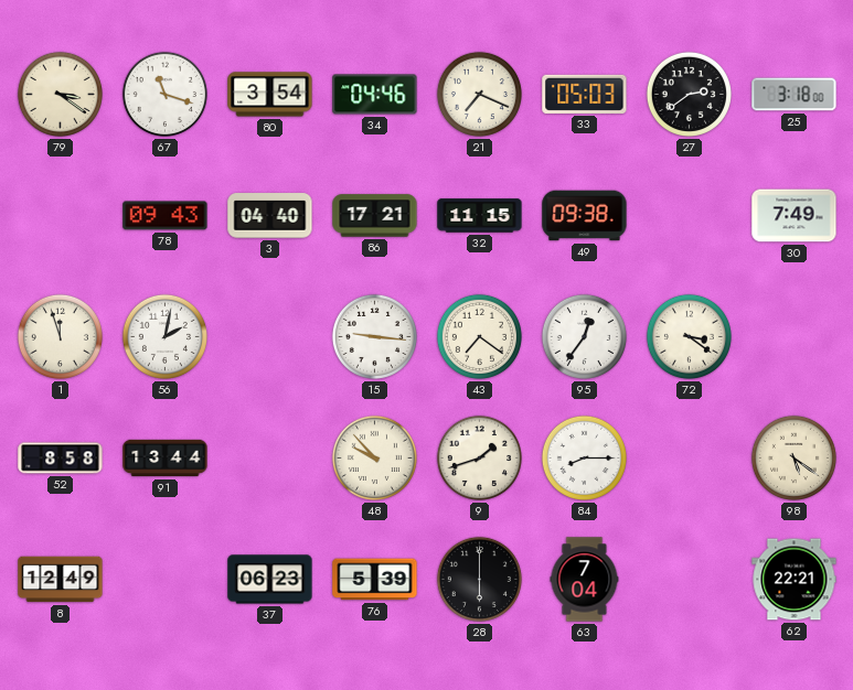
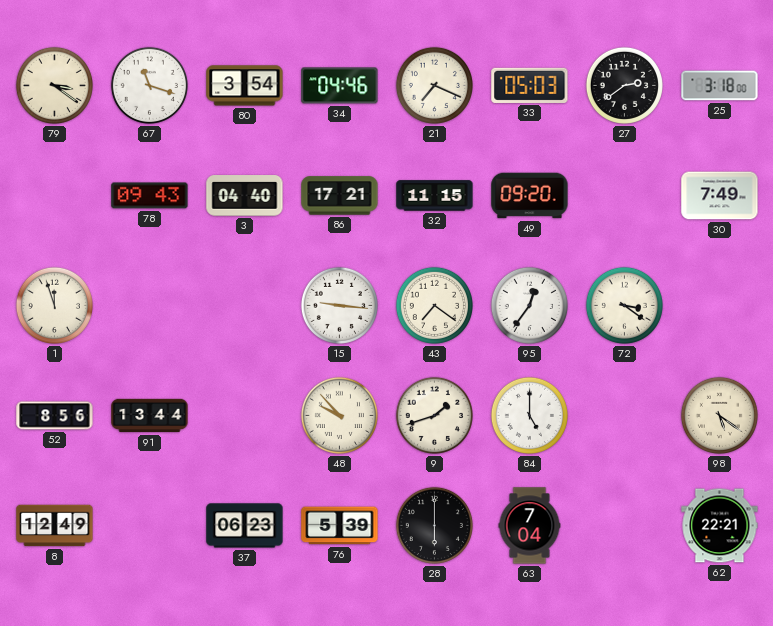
49: 09:38 -> 09:20
56: 2:02 -> none
52: 8:58 -> 8:56
84: 8:15 -> 5:00
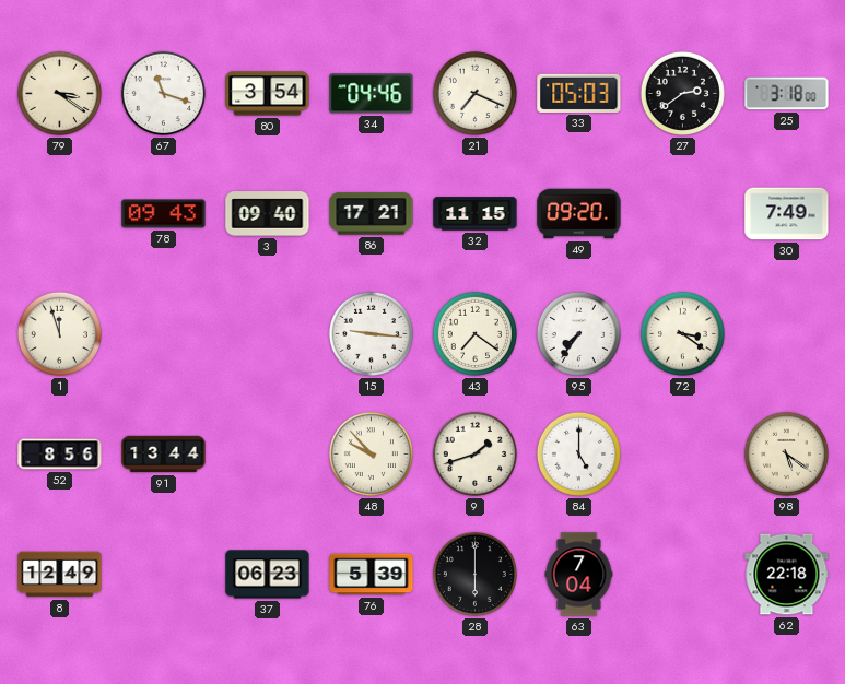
3: 04:40 -> 09:40
95: 12:36 -> 7:36
62: 22:21 -> 22:18
